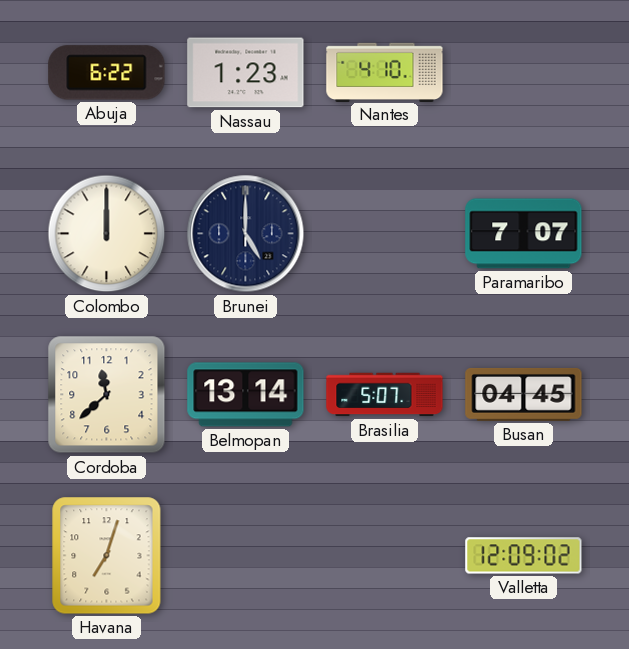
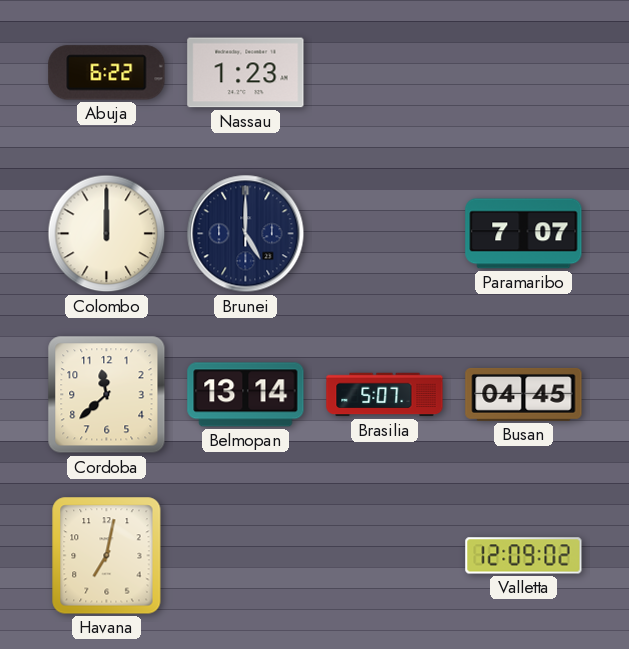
Nantes: 4:10 -> none
Havana: 7:03 -> 7:02
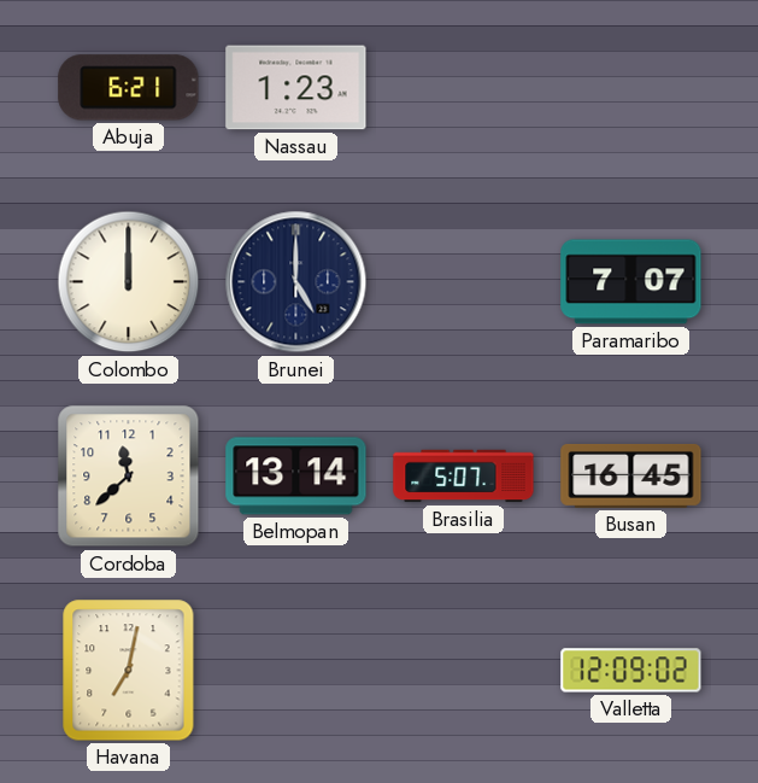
Abuja: 6:22 -> 6:21
Busan: 04:45 -> 16:45
